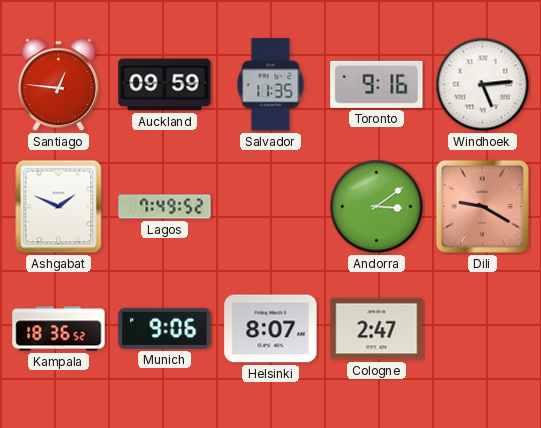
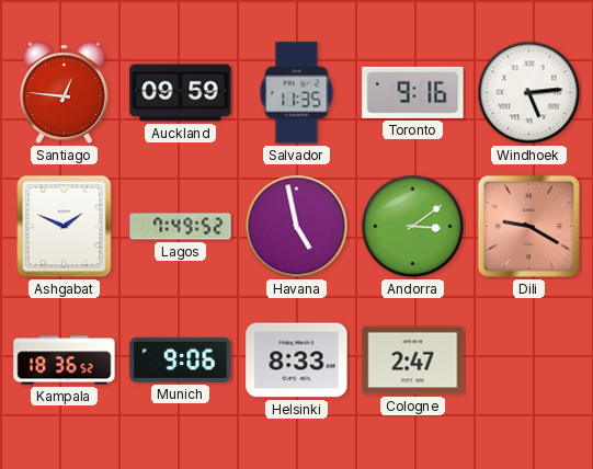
Havana: none -> 4:58
Helsinki: 8:07 -> 8:33
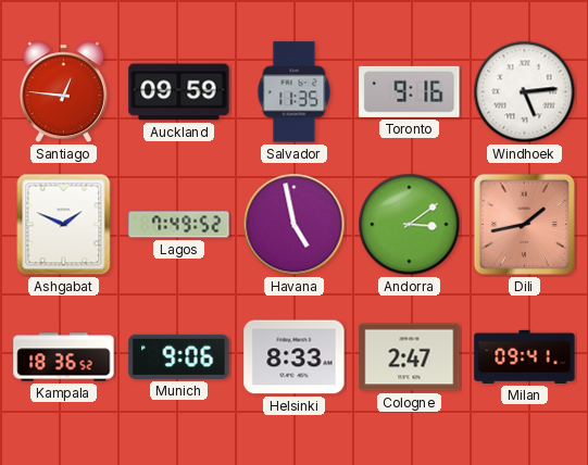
Dili: 9:20 -> 1:43
Milan: none -> 09:41
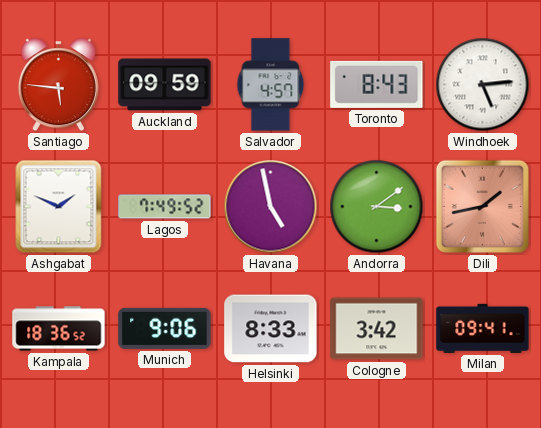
Santiago: 12:46 -> 5:46
Salvador: 11:35 -> 4:57
Toronto: 9:16 -> 8:43
Cologne: 2:47 -> 3:42
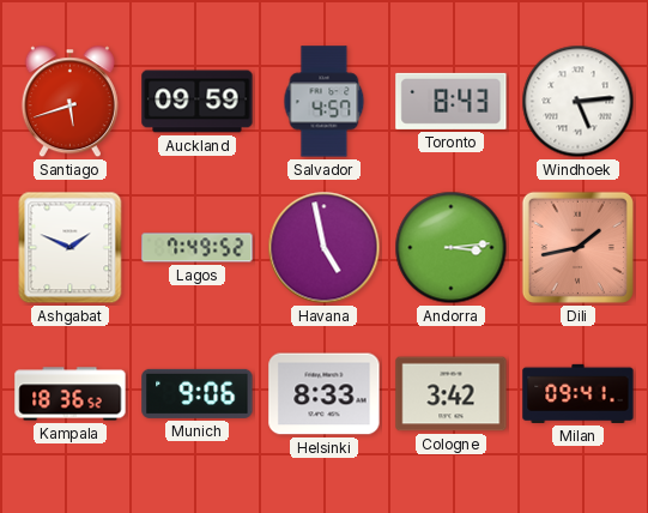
Santiago: 5:46 -> 5:42
Andorra: 3:09 -> 3:14
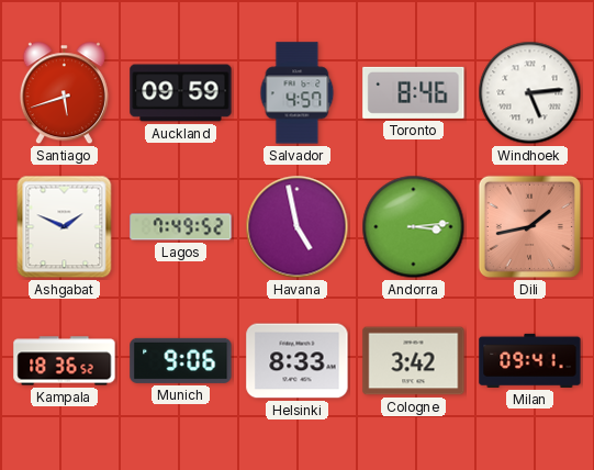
Toronto: 8:43 -> 8:46
